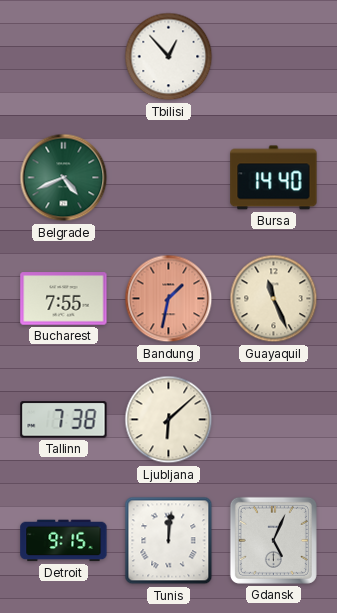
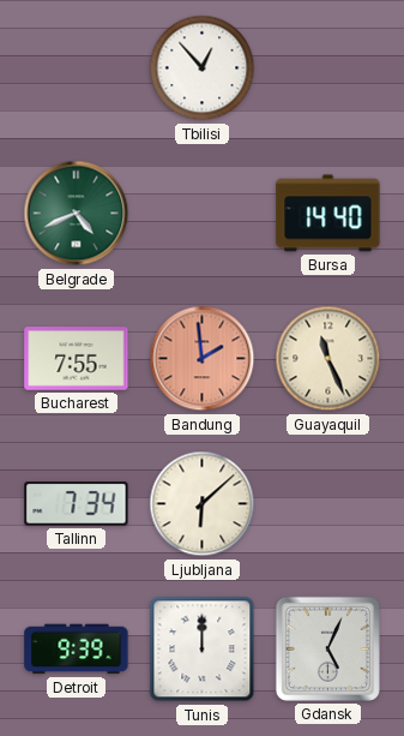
Bandung: 1:32 -> 1:59
Tallinn: 7:38 -> 7:34
Detroit: 9:15 -> 9:39
Tunis: 12:01 -> 12:00
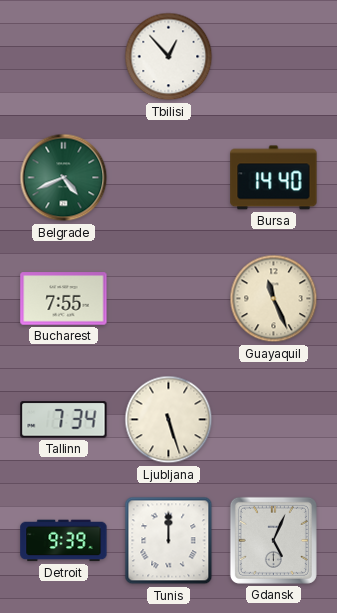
Bandung: 1:59 -> none
Ljubljana: 6:08 -> 5:27
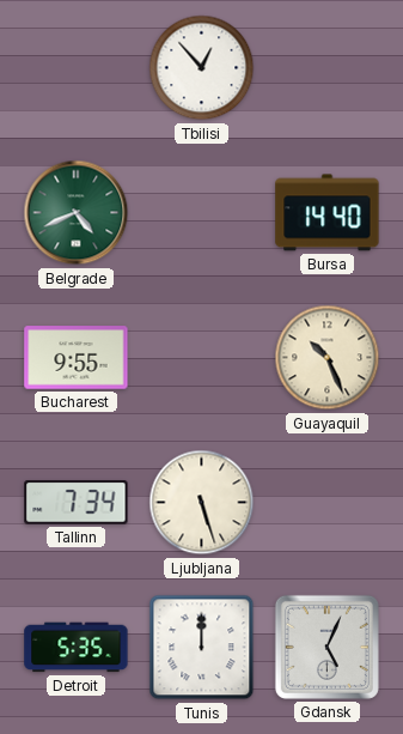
Bucharest: 7:55 -> 9:55
Guayaquil: 11:26 -> 10:26
Detroit: 9:39 -> 5:35
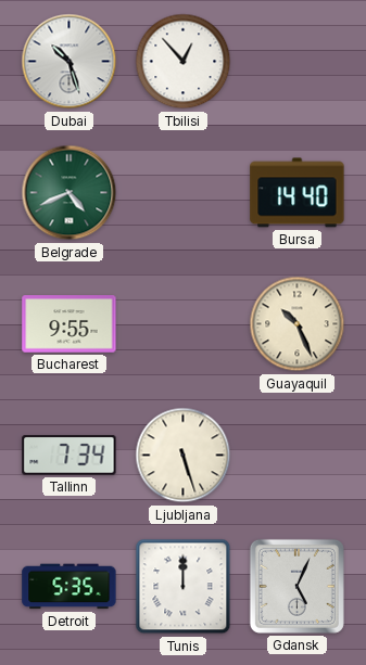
Dubai: none -> 10:27
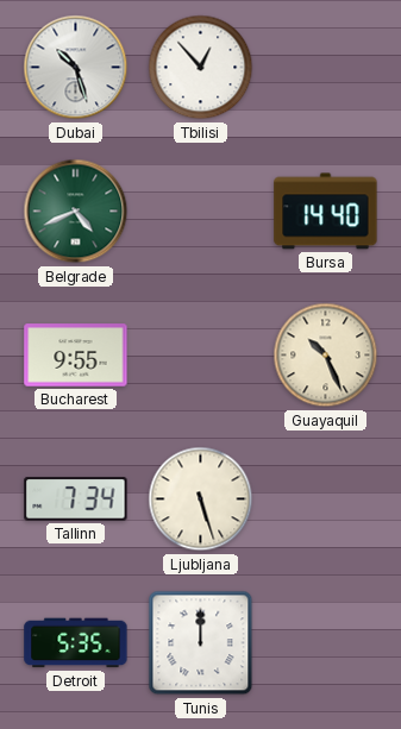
Gdansk: 5:04 -> none
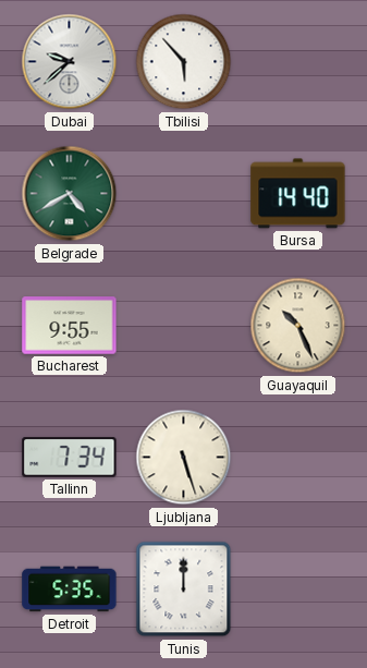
Dubai: 10:27 -> 9:38
Tbilisi: 12:53 -> 5:53
Belgrade: 4:41 -> 4:40
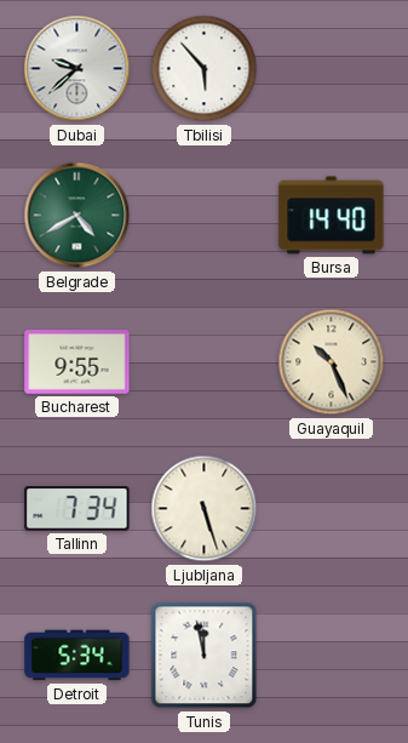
Detroit: 5:35 -> 5:34
Tunis: 12:00 -> 11:58
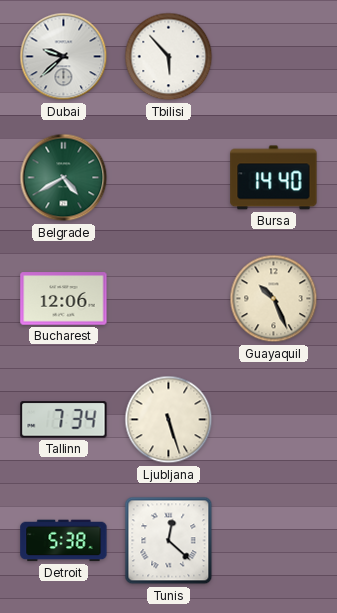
Bucharest: 9:55 -> 12:06
Detroit: 5:34 -> 5:38
Tunis: 11:58 -> 12:22
